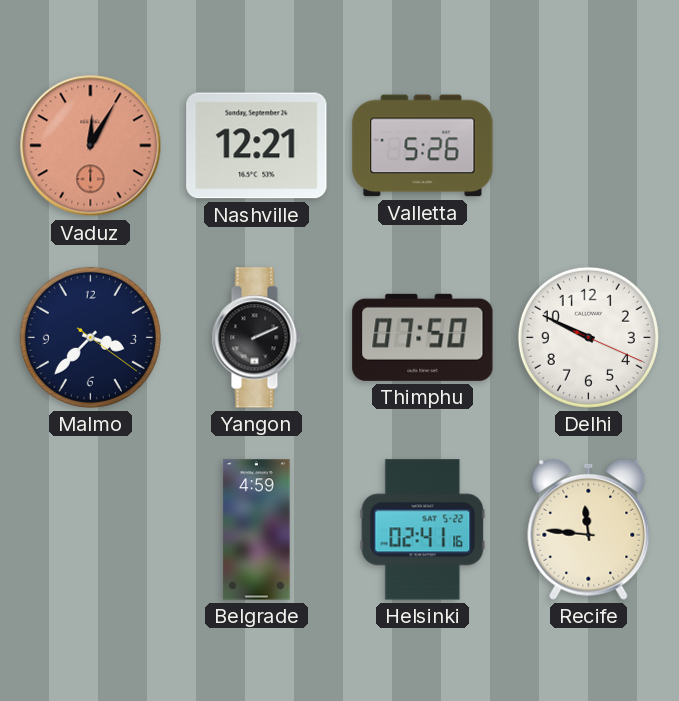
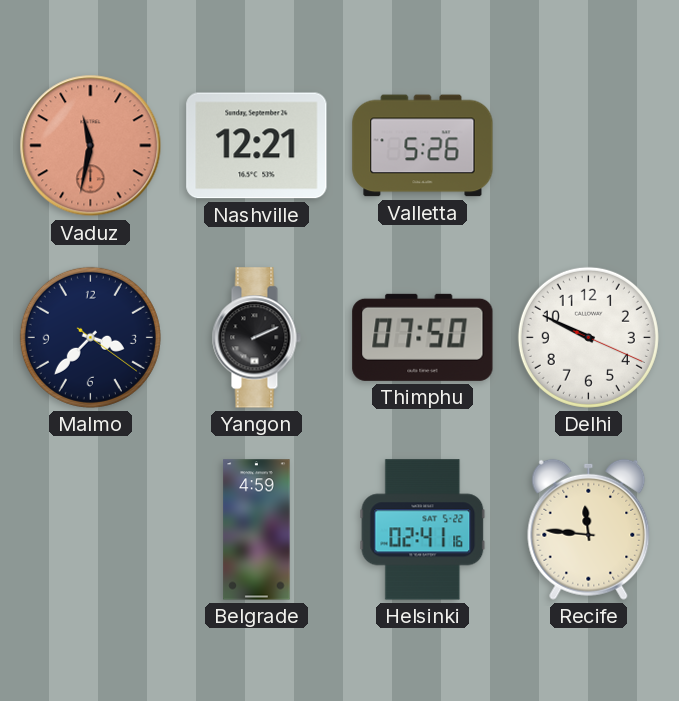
Vaduz: 12:05 -> 11:32
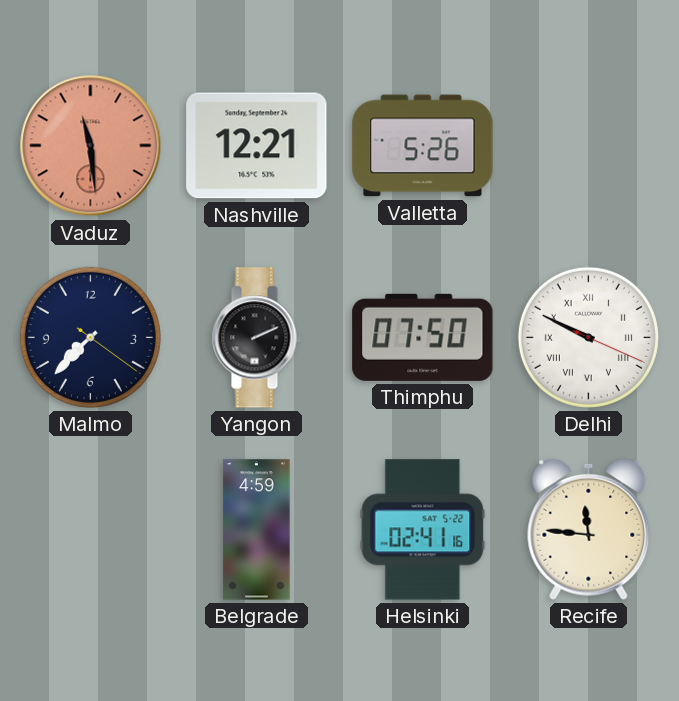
Vaduz: 11:32 -> 11:29
Malmo: 3:37 -> 7:37
Delhi numerals: Arabic -> Roman
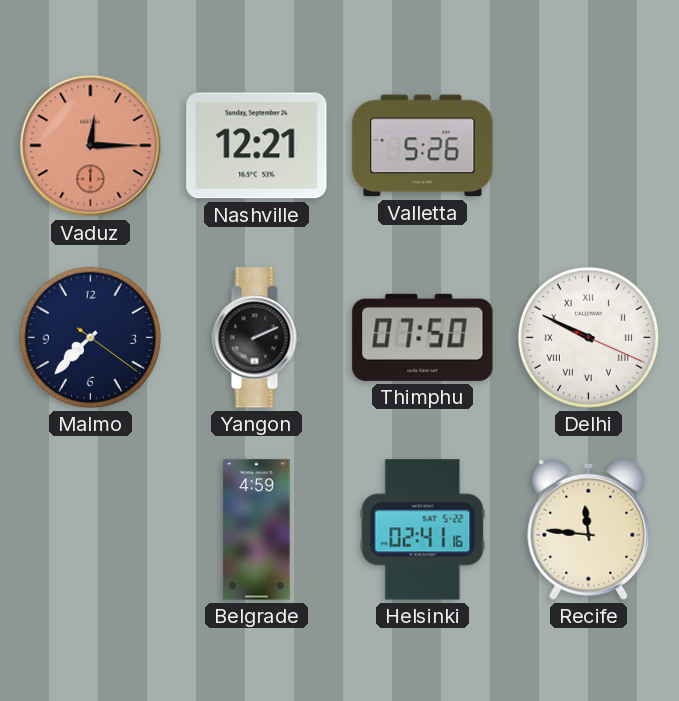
Vaduz: 11:29 -> 12:15
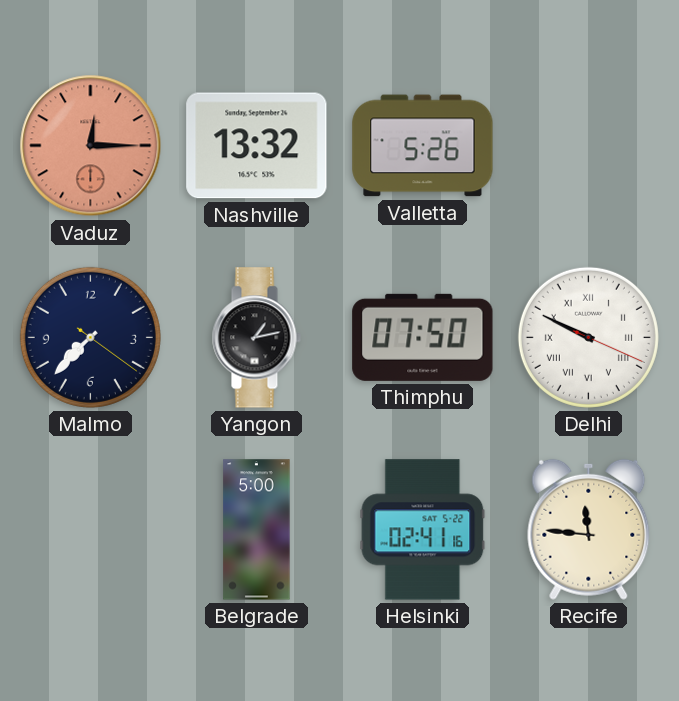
Nashville: 12:21 -> 13:32
Yangon: 2:11 -> 1:13
Belgrade: 4:59 -> 5:00
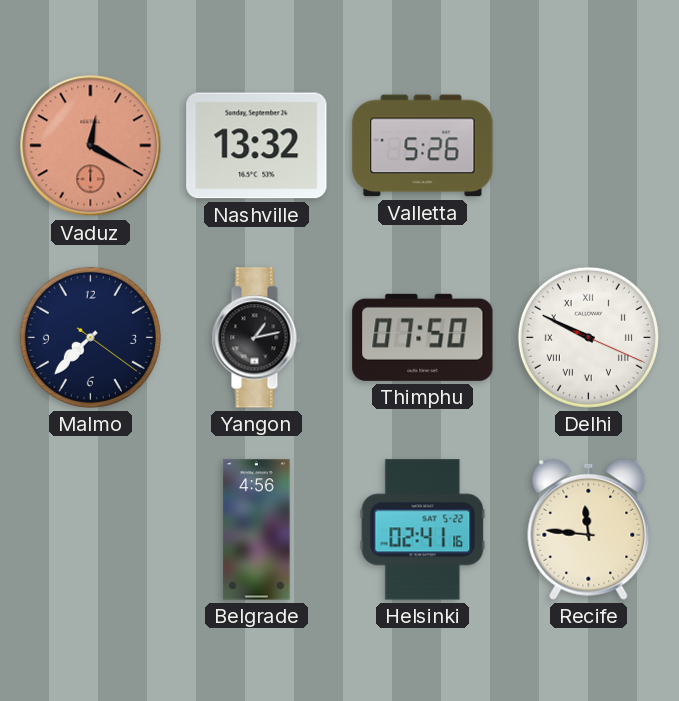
Vaduz: 12:15 -> 12:20
Belgrade: 5:00 -> 4:56
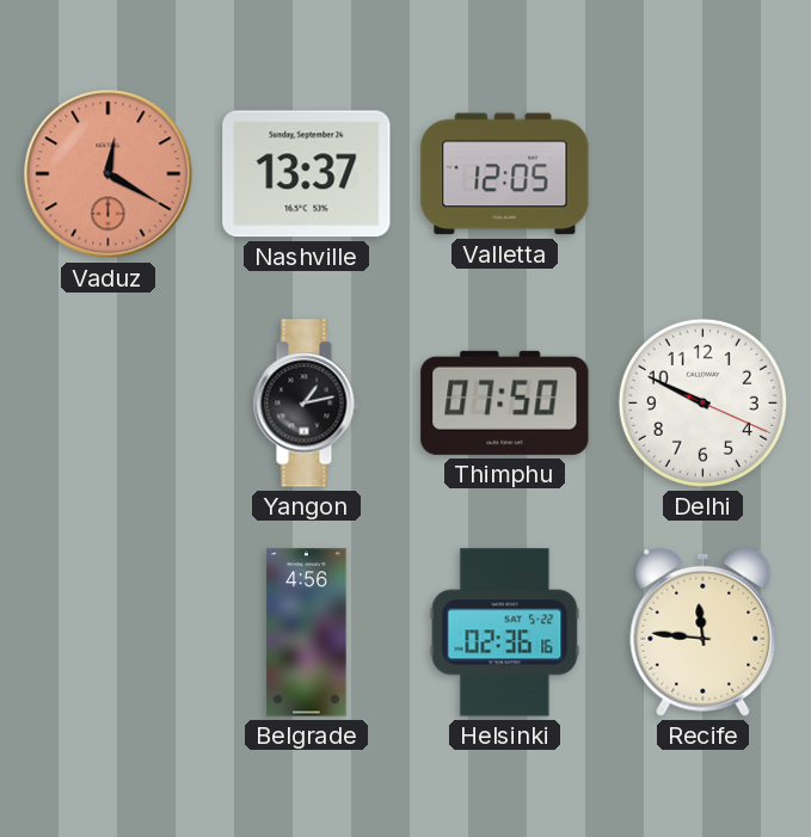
Nashville: 13:32 -> 13:37
Valletta: 5:26 -> 12:05
Malmo: 7:37 -> none
Delhi numerals: Roman -> Arabic
Helsinki: 02:41 -> 02:36
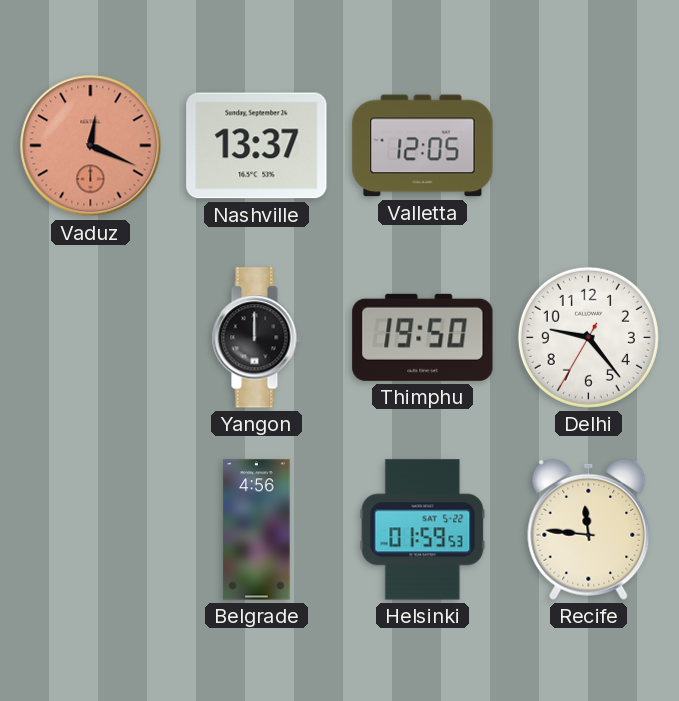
Vaduz: 12:20 -> 12:19
Yangon: 1:13 -> 12:00
Thimphu: 07:50 -> 19:50
Delhi: 9:49 -> 9:23
Helsinki: 02:36 -> 01:59
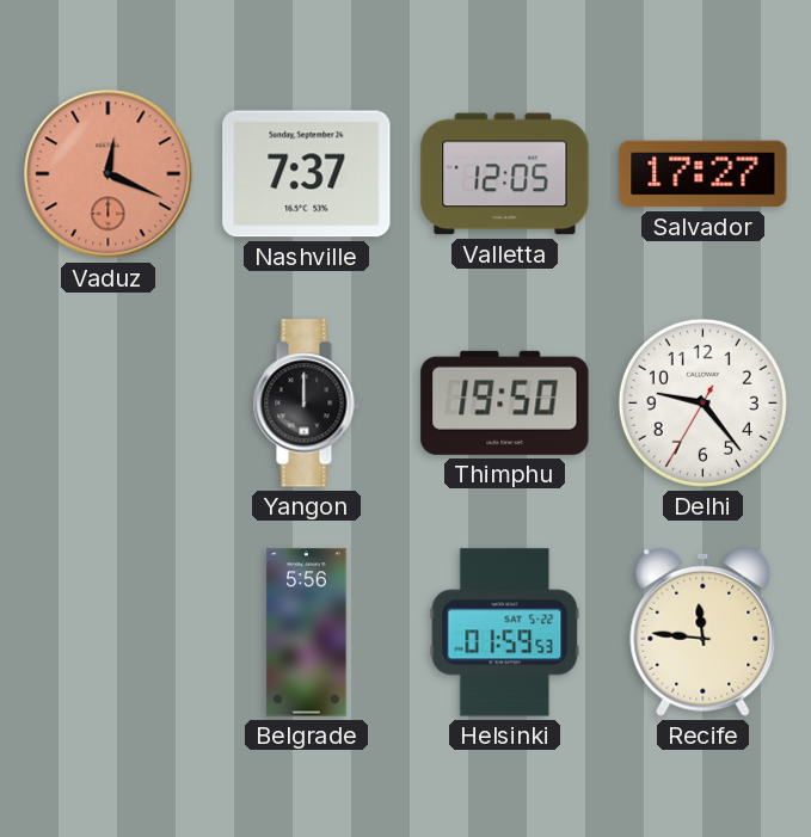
Nashville: 13:37 -> 7:37
Salvador: none -> 17:27
Belgrade: 4:56 -> 5:56
